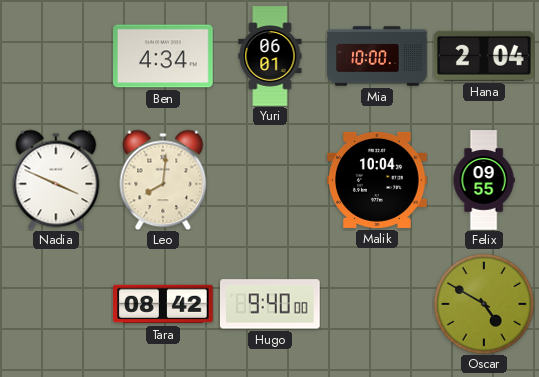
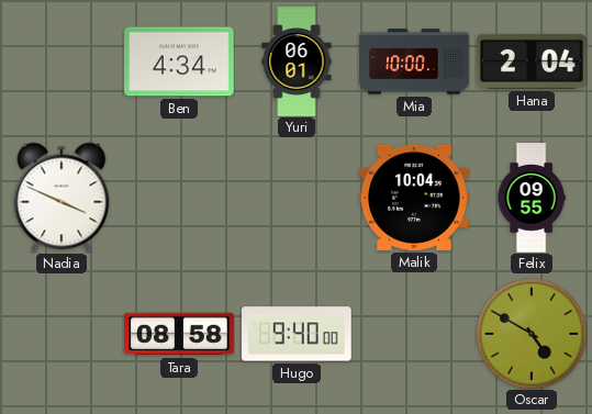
Leo: 8:01 -> none
Tara: 08:42 -> 08:58
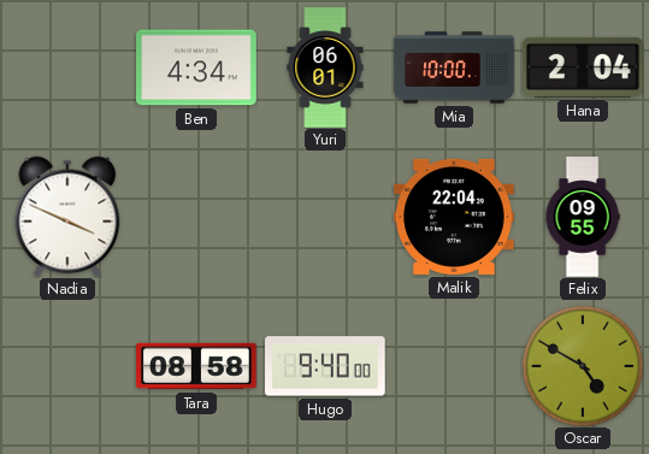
Malik: 10:04 -> 22:04
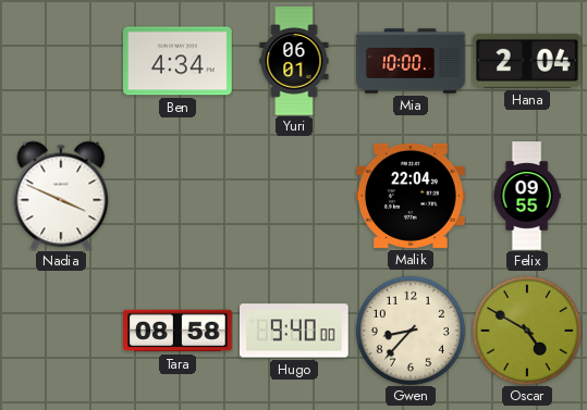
Gwen: none -> 8:37
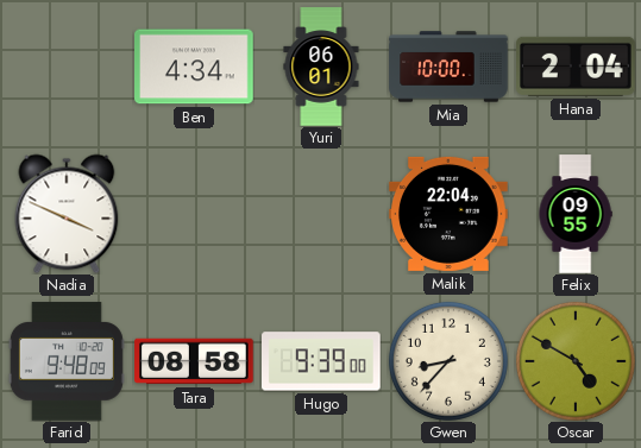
Farid: none -> 9:48
Hugo: 9:40 -> 9:39
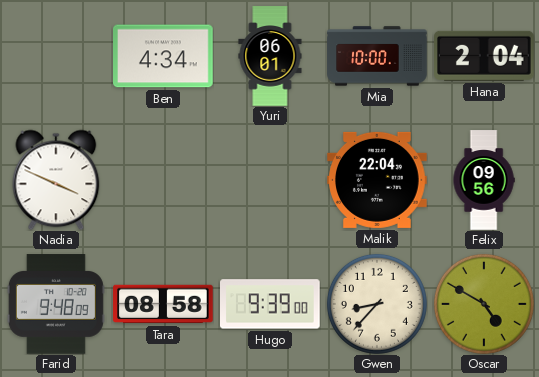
Felix: 09:55 -> 09:56
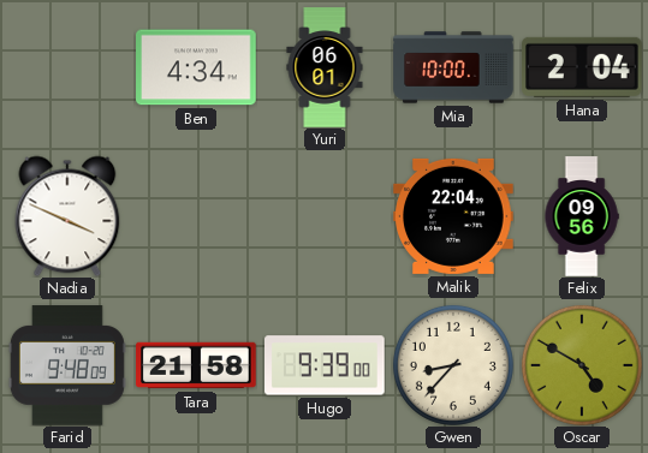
Tara: 08:58 -> 21:58
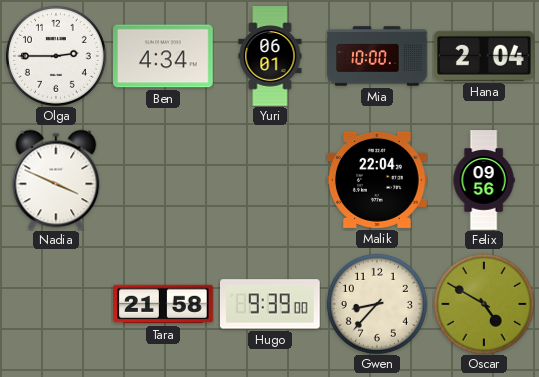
Olga: none -> 2:45
Farid: 9:48 -> none
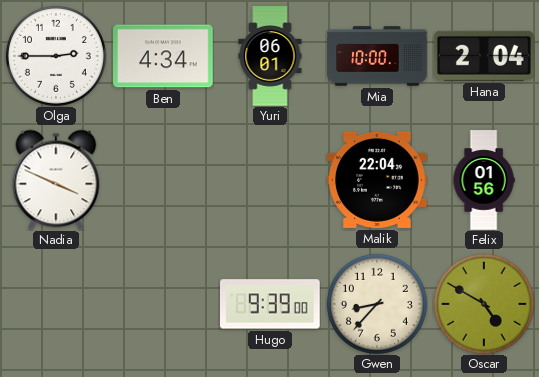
Felix: 09:56 -> 01:56
Tara: 21:58 -> none
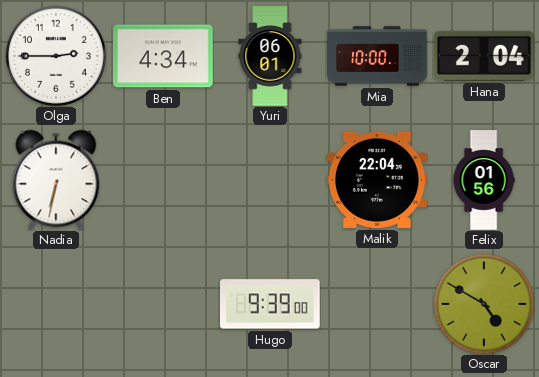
Nadia: 3:49 -> 6:32
Gwen: 8:37 -> none
